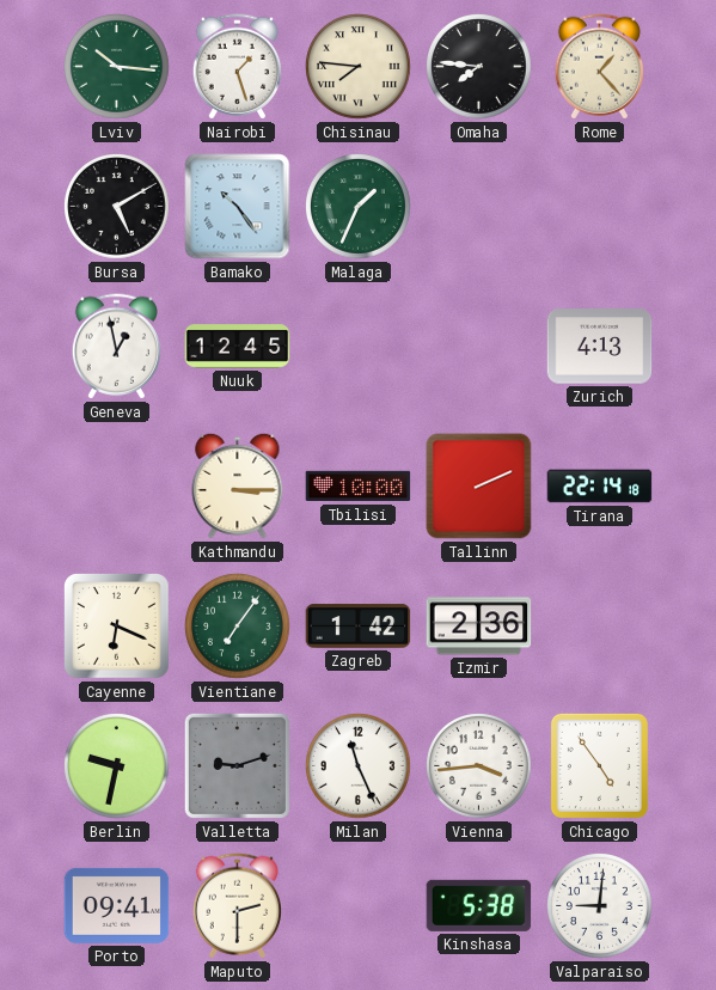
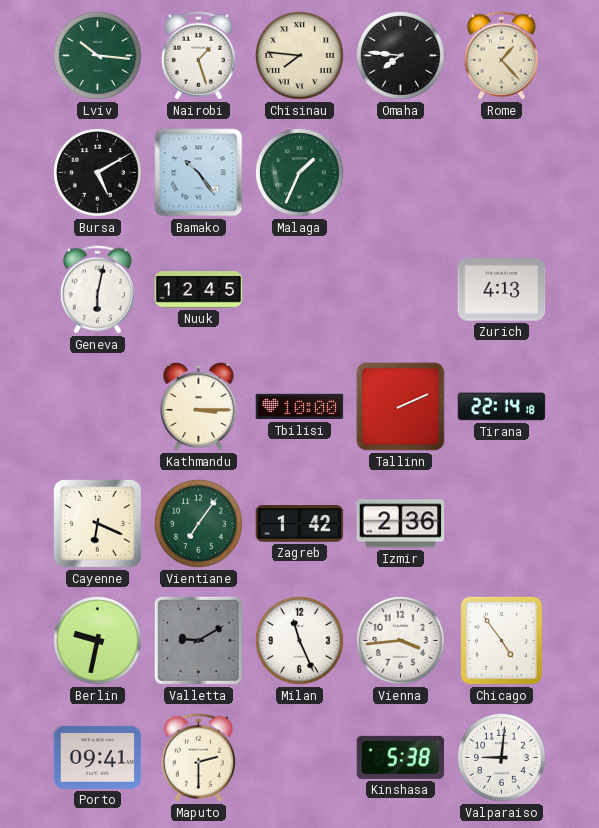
Geneva: 12:58 -> 6:02
Valletta: 9:12 -> 9:10
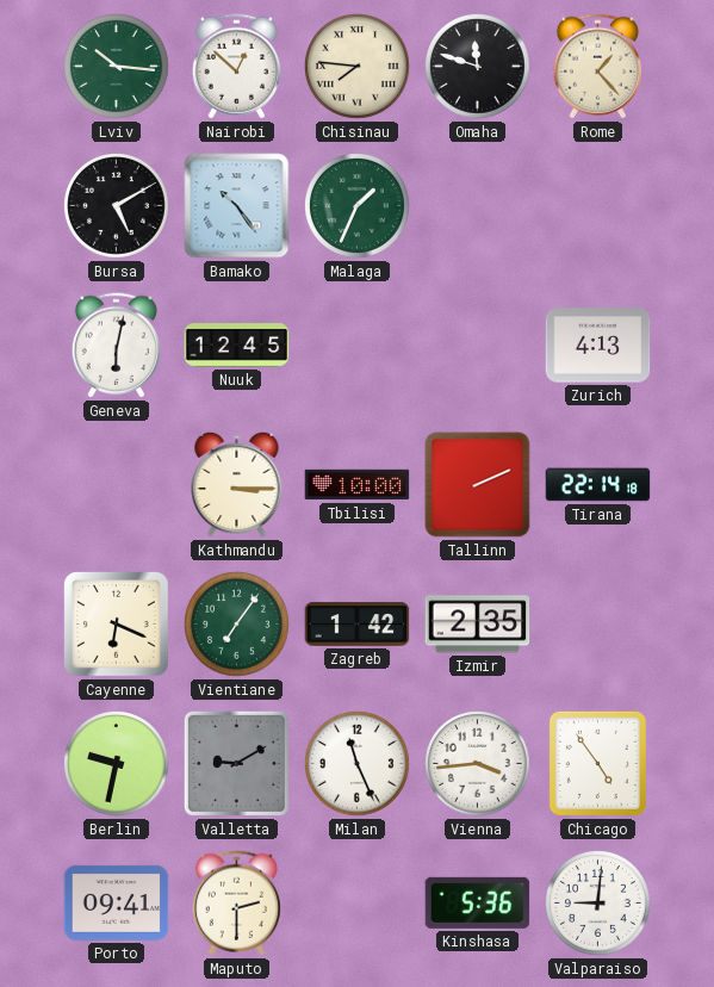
Nairobi: 1:27 -> 12:52
Omaha: 7:46 -> 11:48
Izmir: 2:36 -> 2:35
Kinshasa: 5:38 -> 5:36
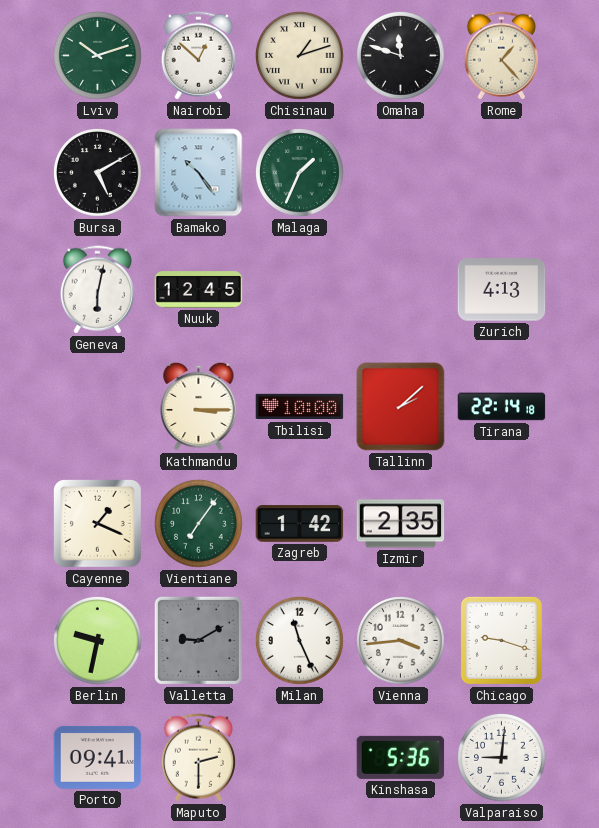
Lviv: 10:16 -> 10:12
Chisinau: 7:46 -> 1:12
Tallinn: 2:11 -> 2:08
Cayenne: 6:19 -> 1:19
Chicago: 4:54 -> 9:18
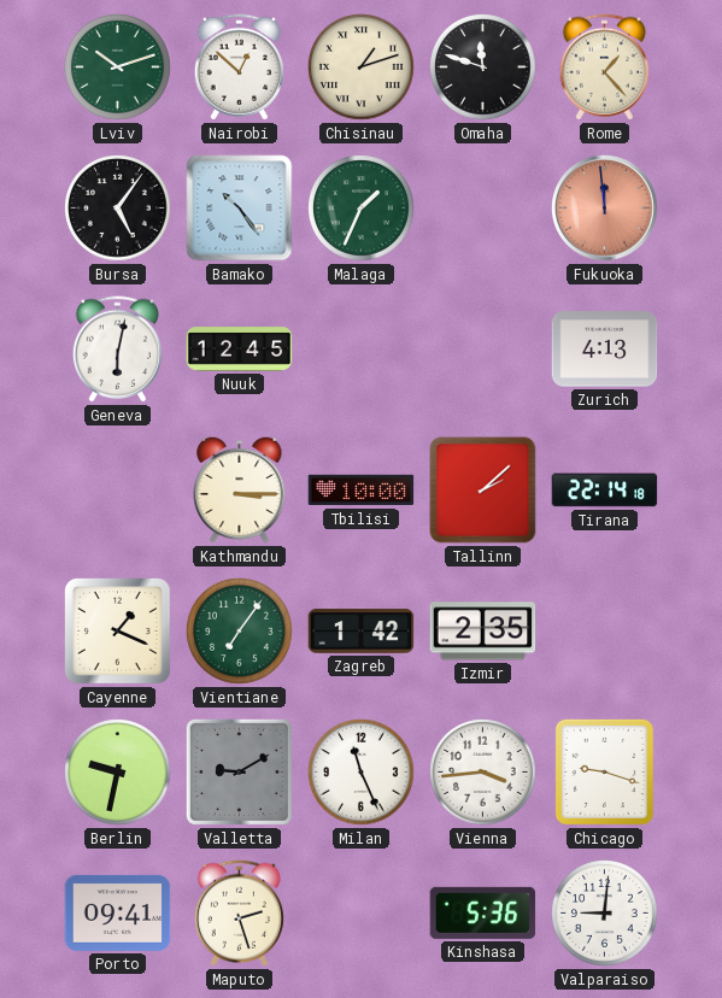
Bursa: 5:10 -> 5:06
Fukuoka: none -> 11:59
Maputo: 2:30 -> 2:27
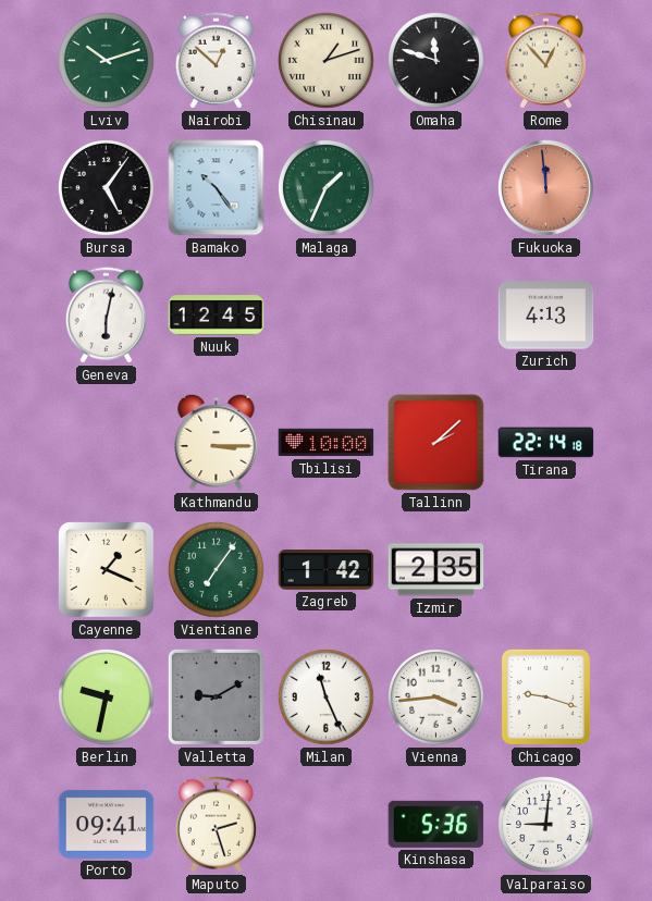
Rome: 1:23 -> 12:53
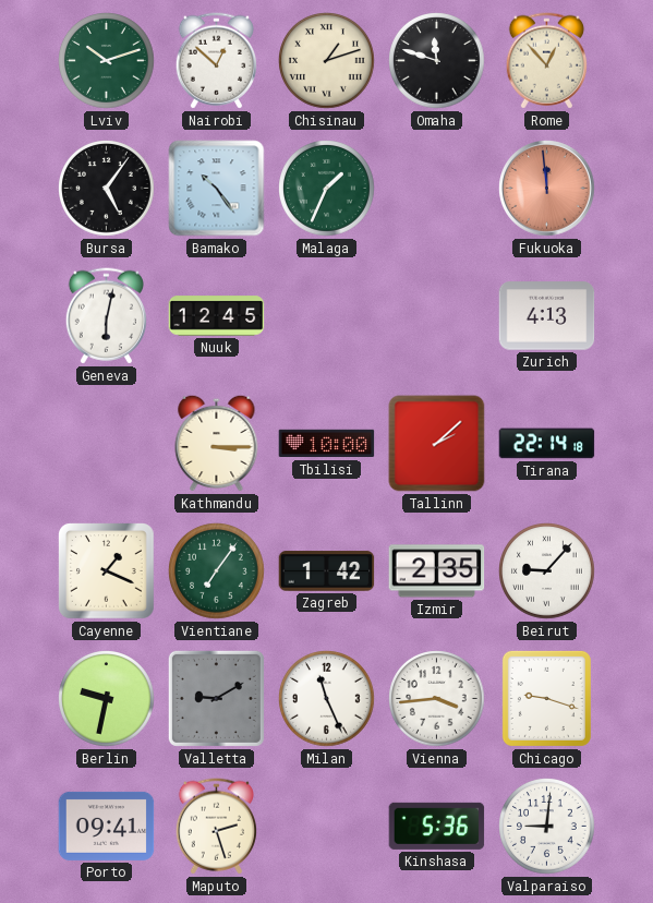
Beirut: none -> 9:07
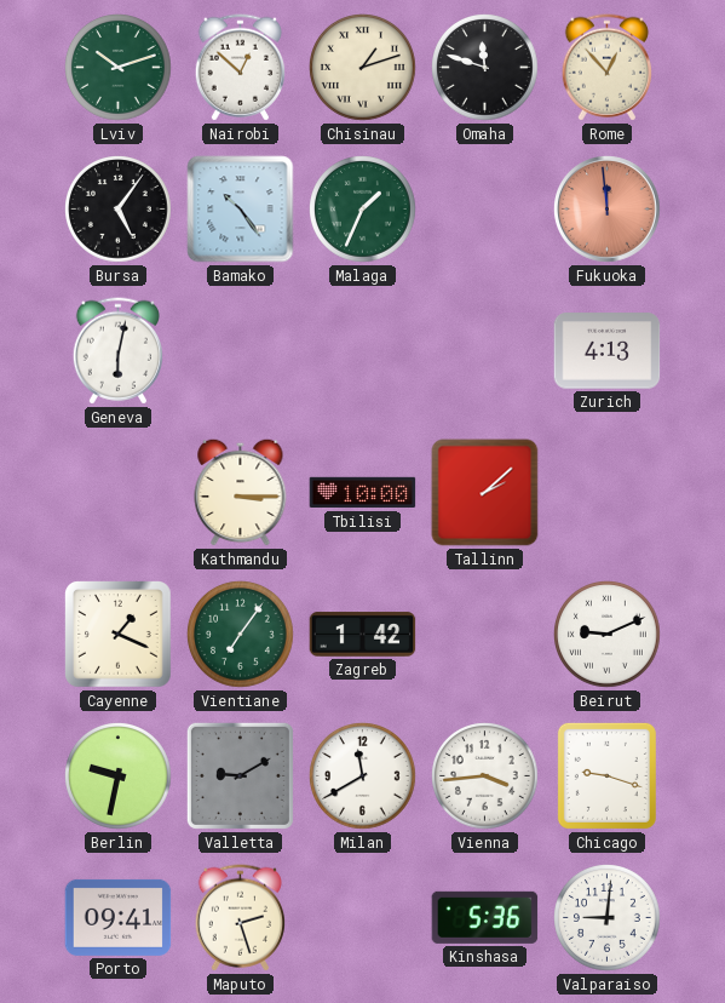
Nuuk: 12:45 -> none
Tirana: 22:14 -> none
Izmir: 2:35 -> none
Beirut: 9:07 -> 9:11
Milan: 11:26 -> 11:40
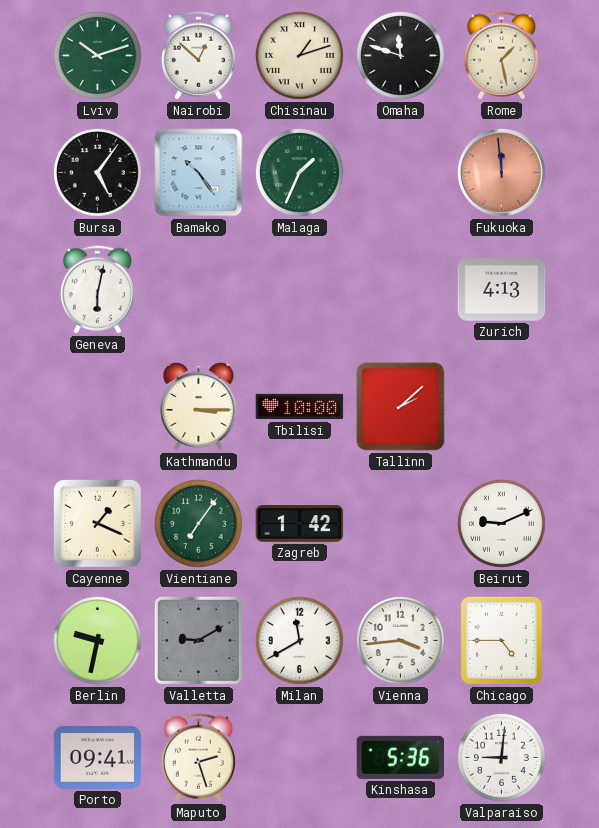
Rome: 12:53 -> 1:28
Chicago: 9:18 -> 4:45
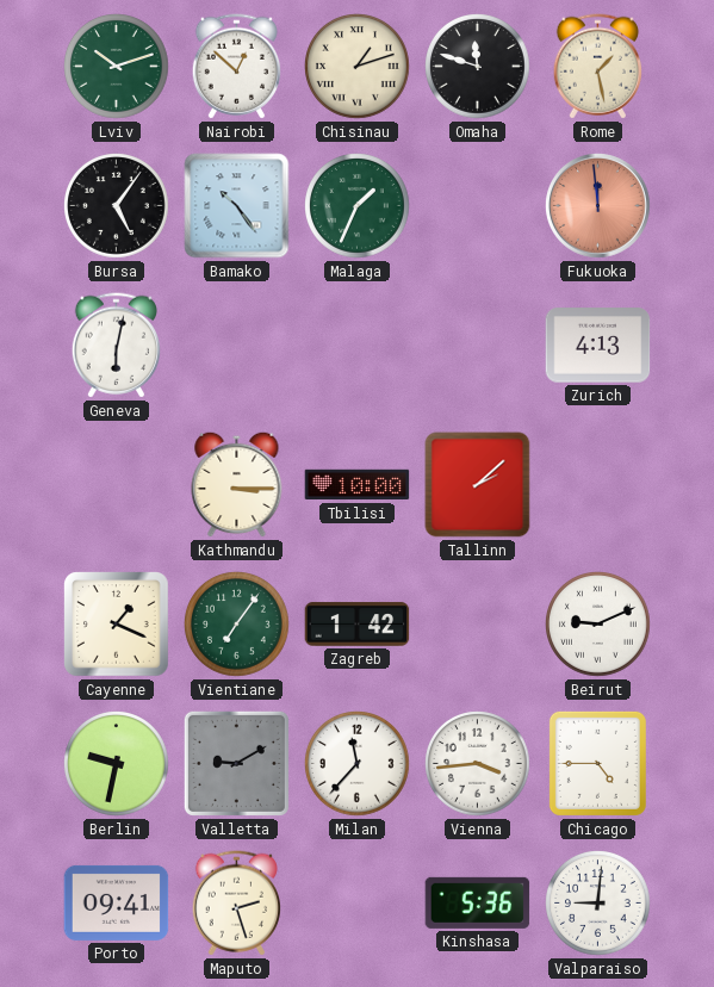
Milan: 11:40 -> 11:37
